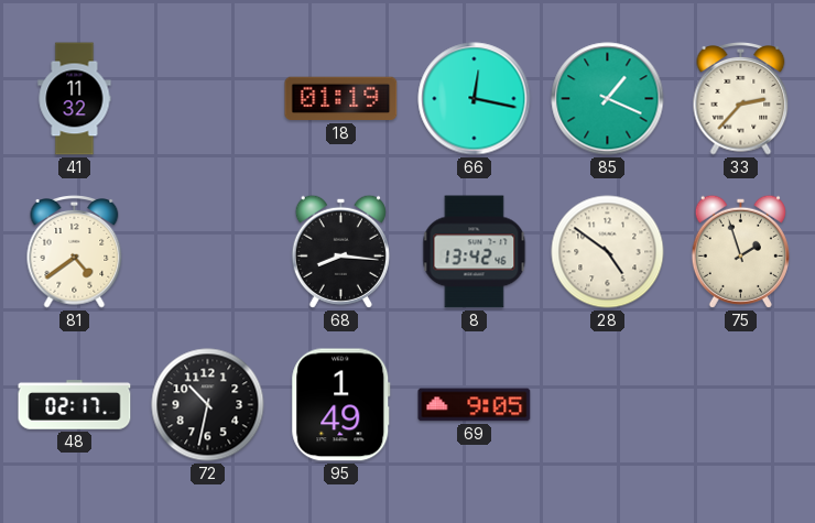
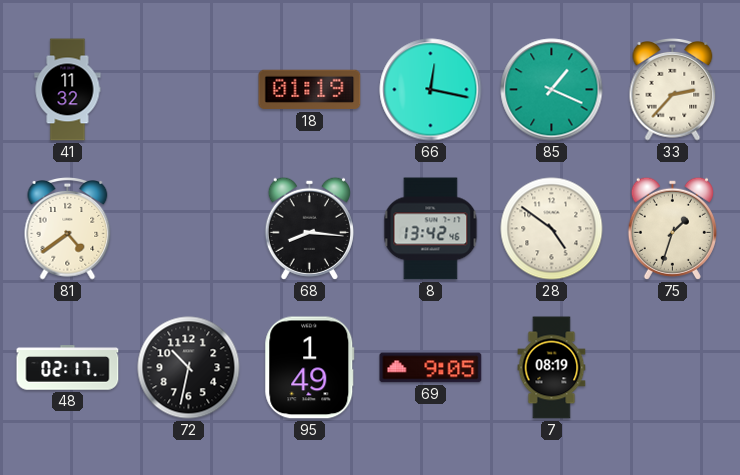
75: 1:57 -> 1:33
7: none -> 08:19
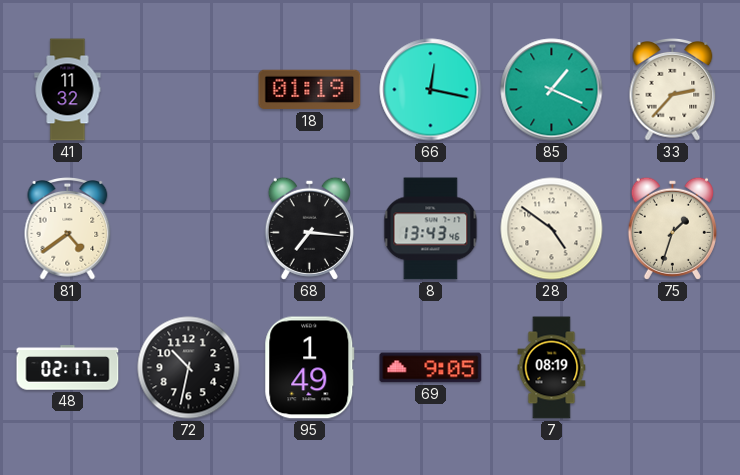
68: 8:16 -> 7:16
8: 13:42 -> 13:43
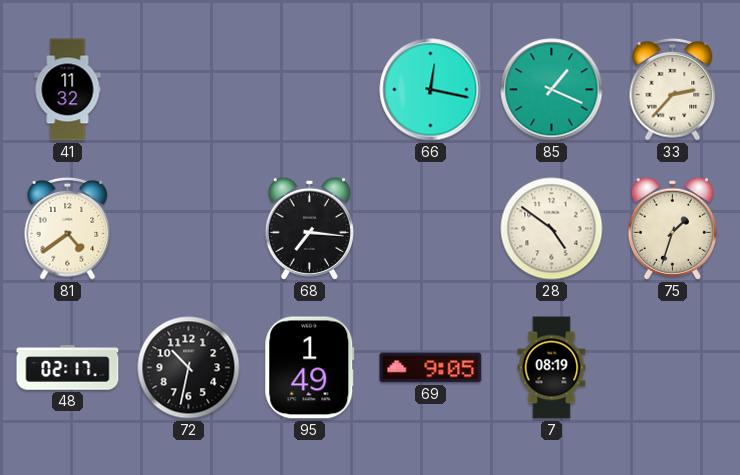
18: 01:19 -> none
8: 13:43 -> none
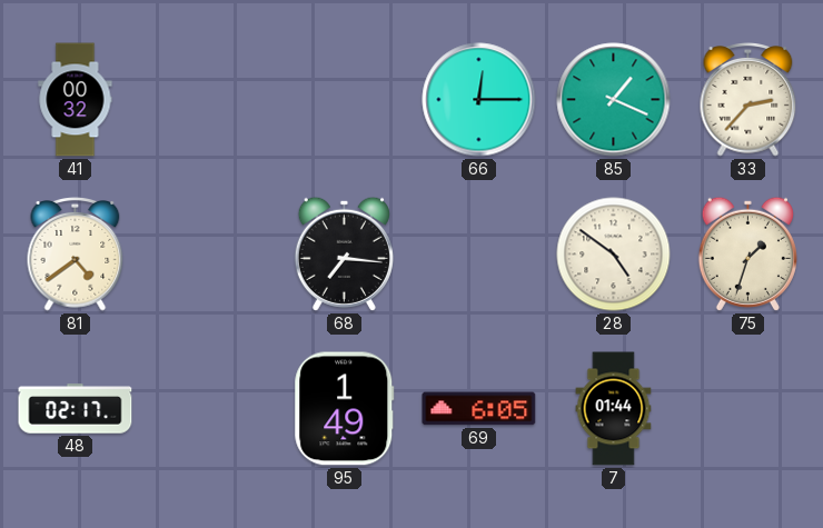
41: 11:32 -> 00:32
66: 12:17 -> 12:15
72: 10:32 -> none
69: 9:05 -> 6:05
7: 08:19 -> 01:44
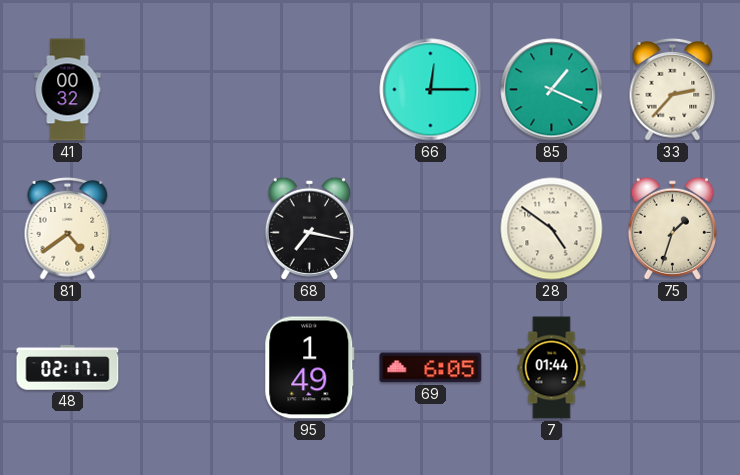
68: 7:16 -> 7:17
